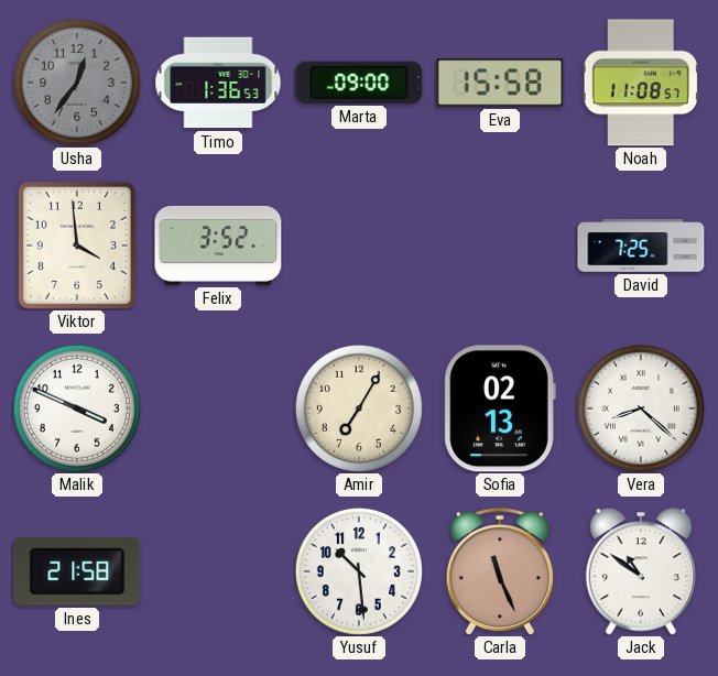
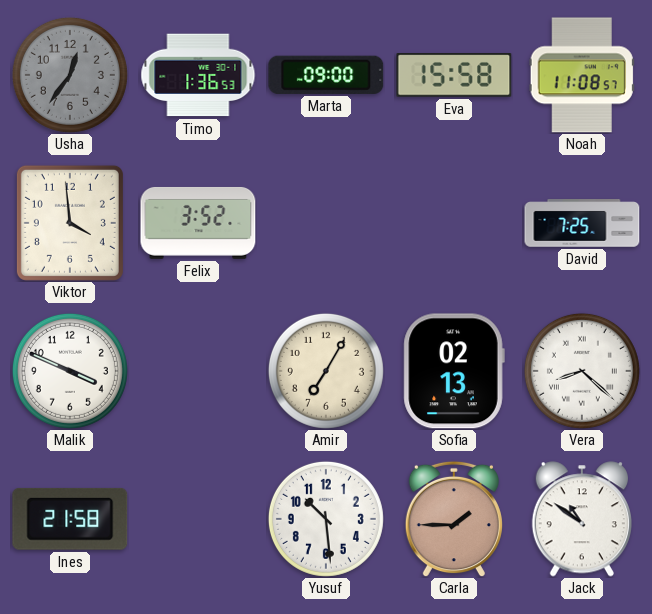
Carla: 11:26 -> 1:45
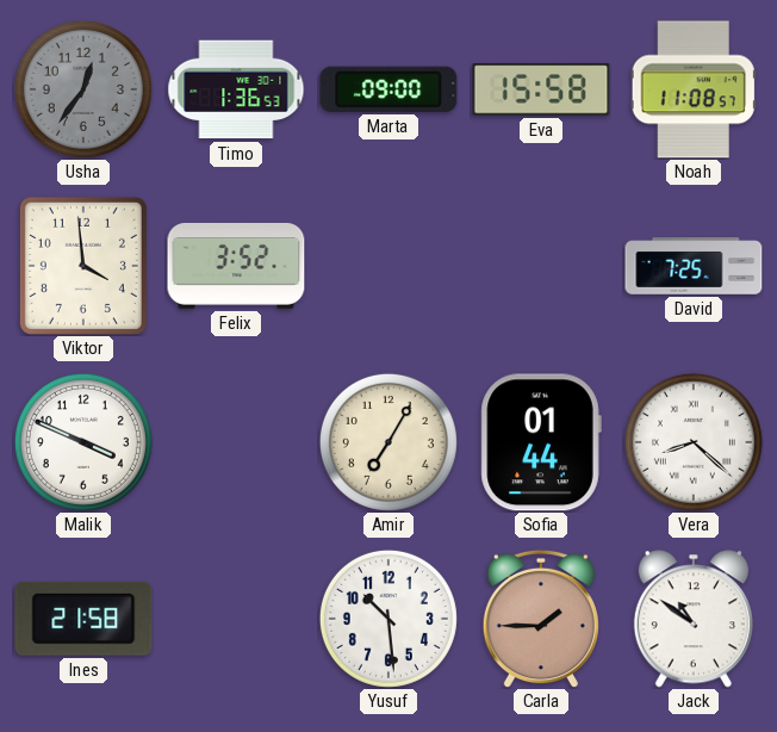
Sofia: 02:13 -> 01:44
